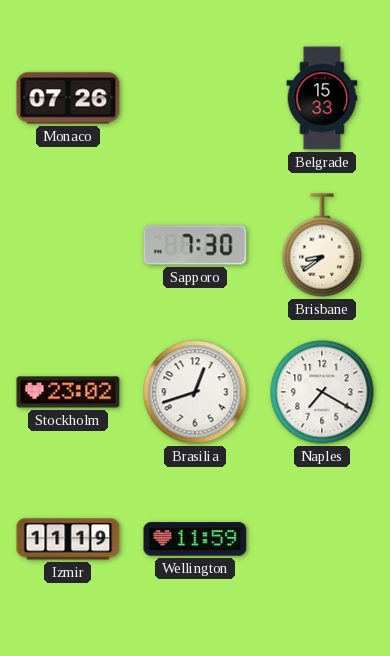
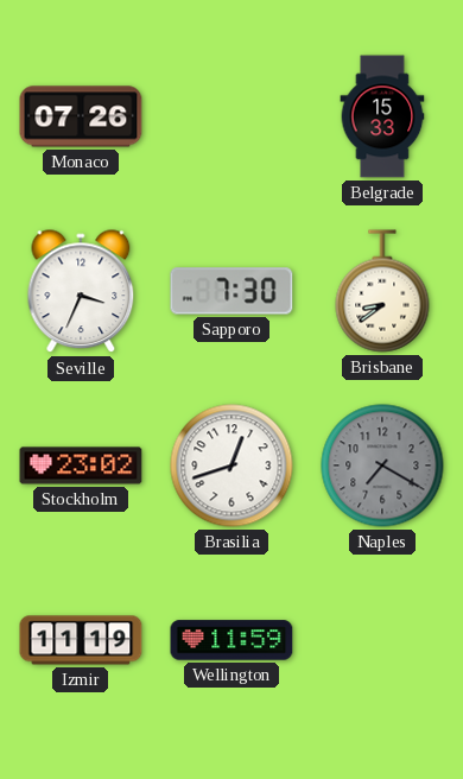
Seville: none -> 3:34
Naples dial: white -> grey
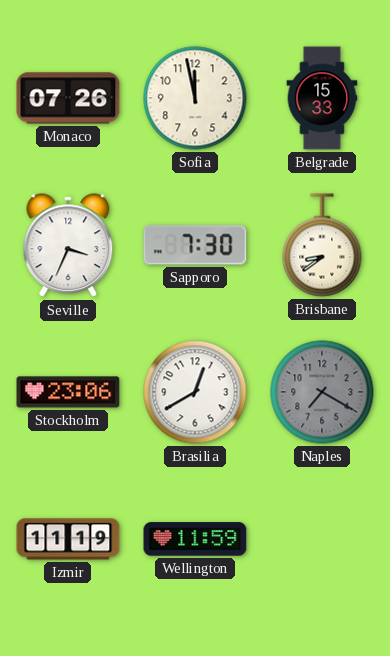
Sofia: none -> 11:58
Stockholm: 23:02 -> 23:06
Brasilia: 12:42 -> 12:40
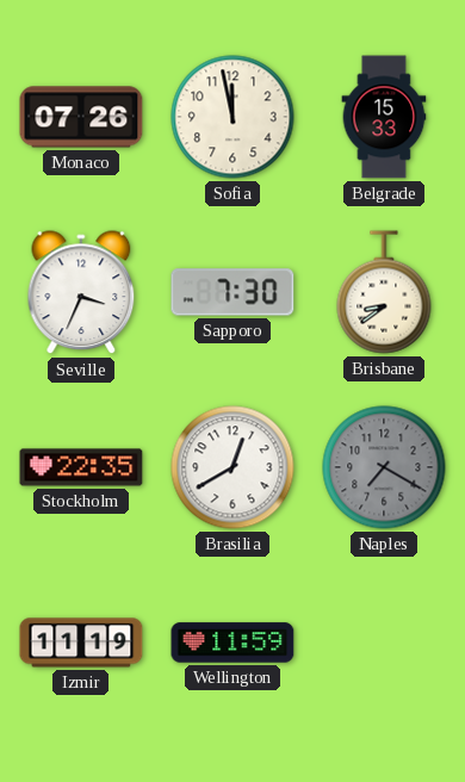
Stockholm: 23:06 -> 22:35
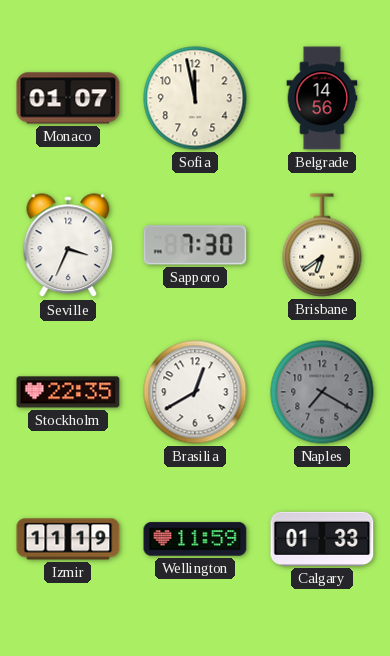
Monaco: 07:26 -> 01:07
Belgrade: 15:33 -> 14:56
Brisbane: 8:39 -> 6:39
Calgary: none -> 01:33
